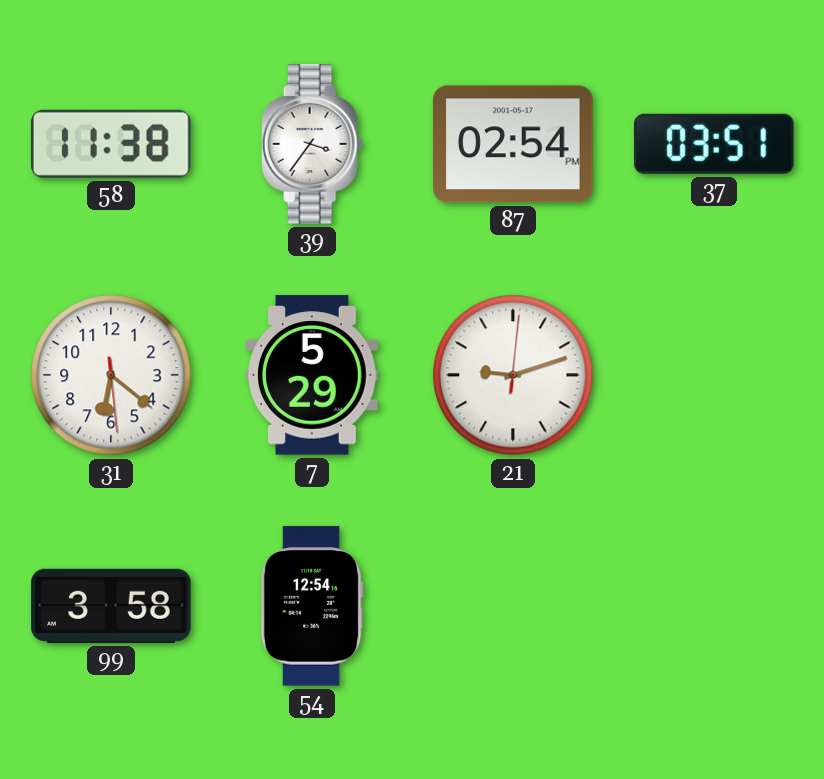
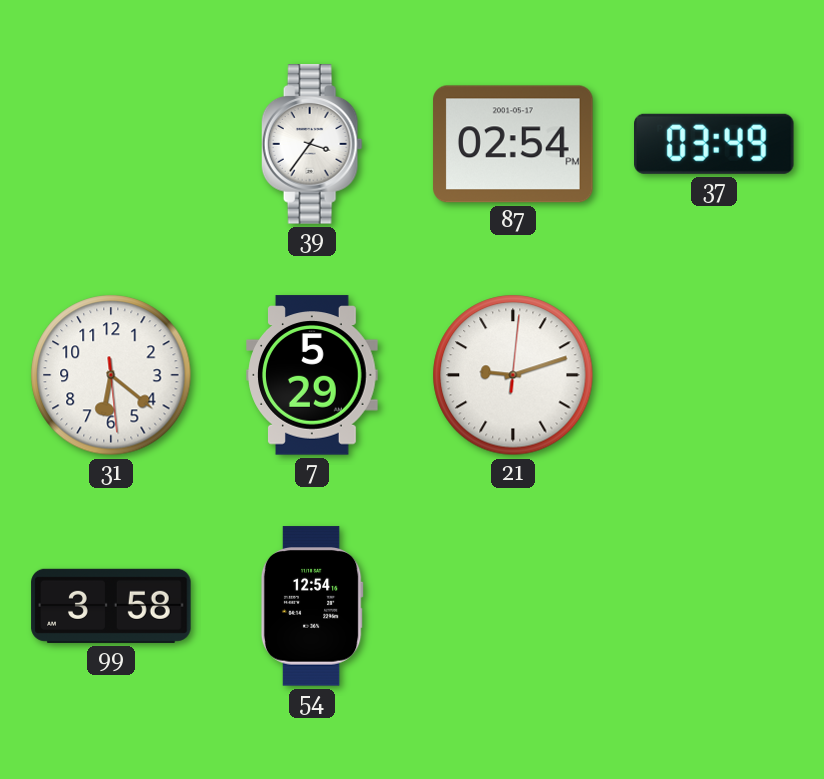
58: 11:38 -> none
37: 03:51 -> 03:49
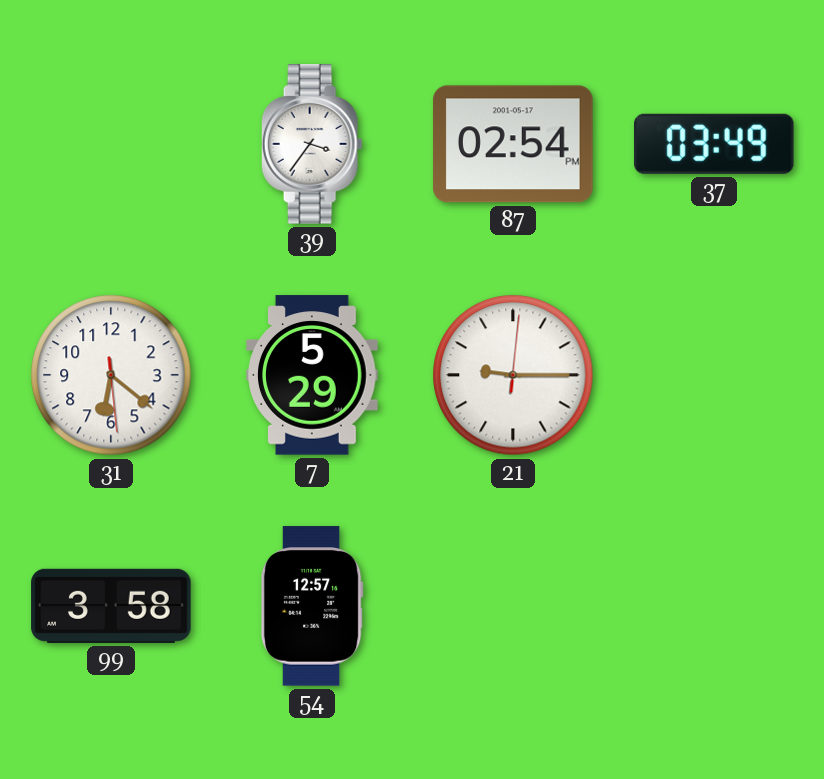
21: 9:12 -> 9:15
54: 12:54 -> 12:57
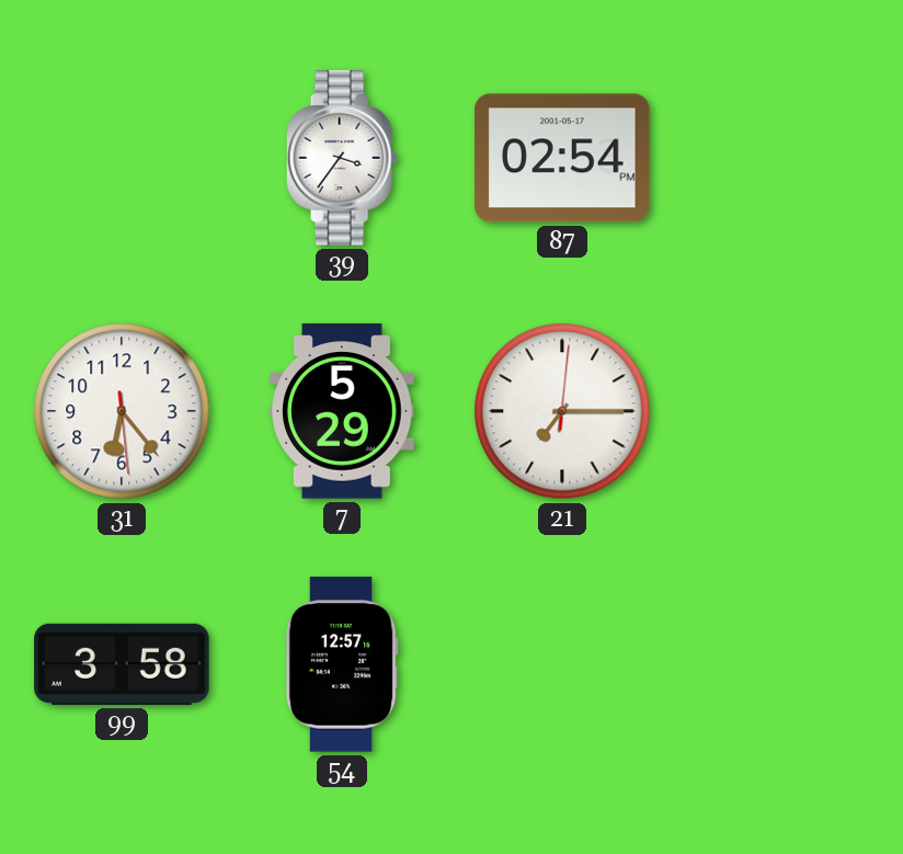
37: 03:49 -> none
31: 6:21 -> 6:23
21: 9:15 -> 7:15
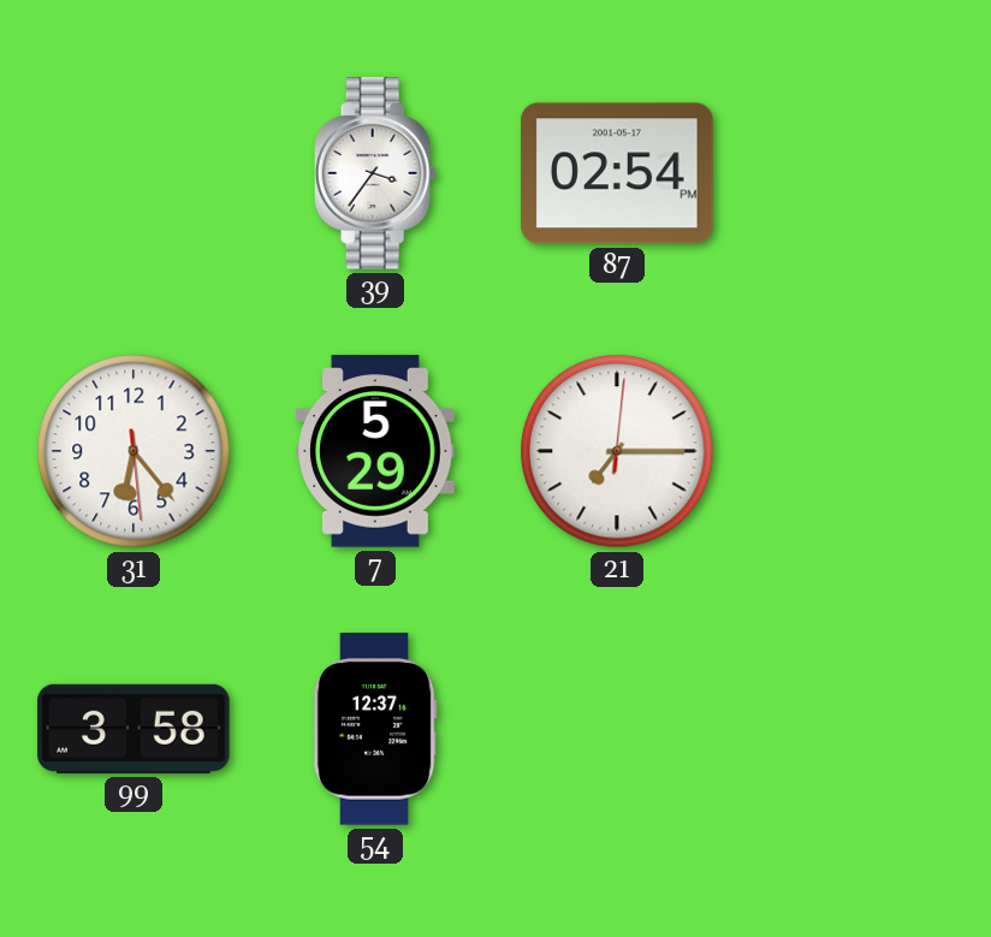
54: 12:57 -> 12:37
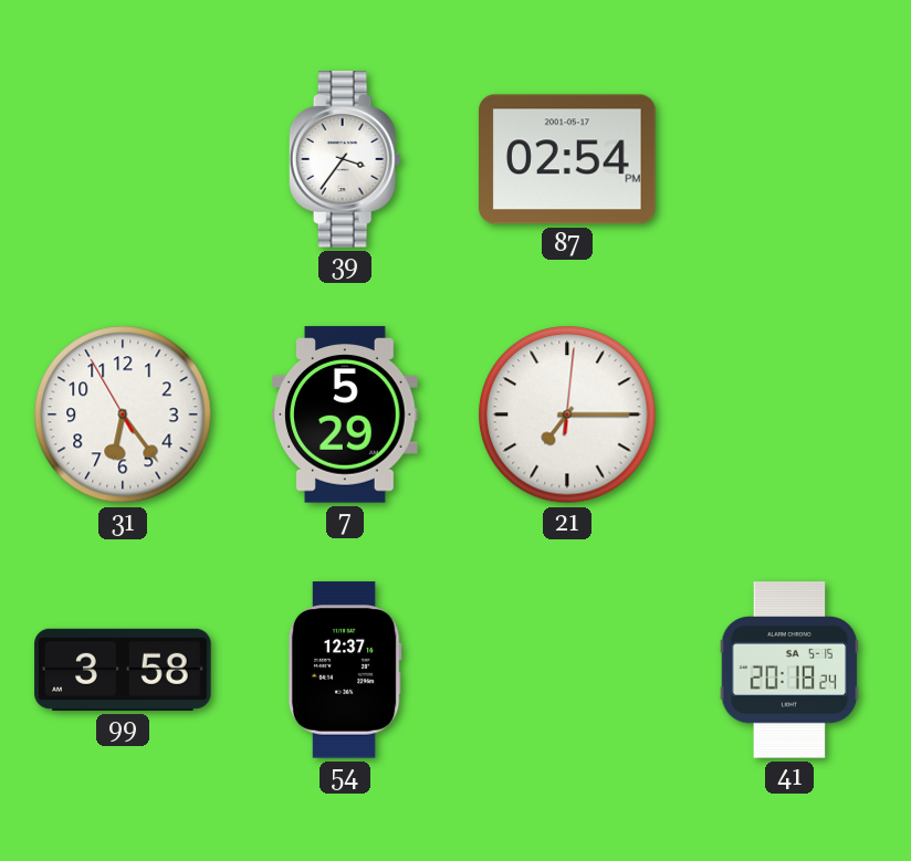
31: 6:23:29 -> 6:23:55
41: none -> 20:18
